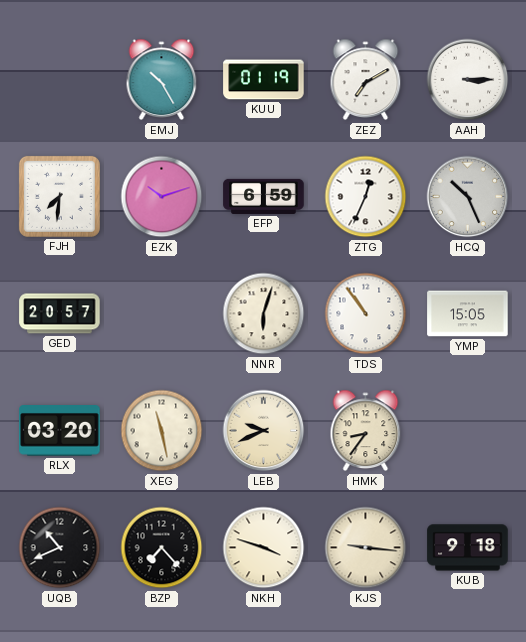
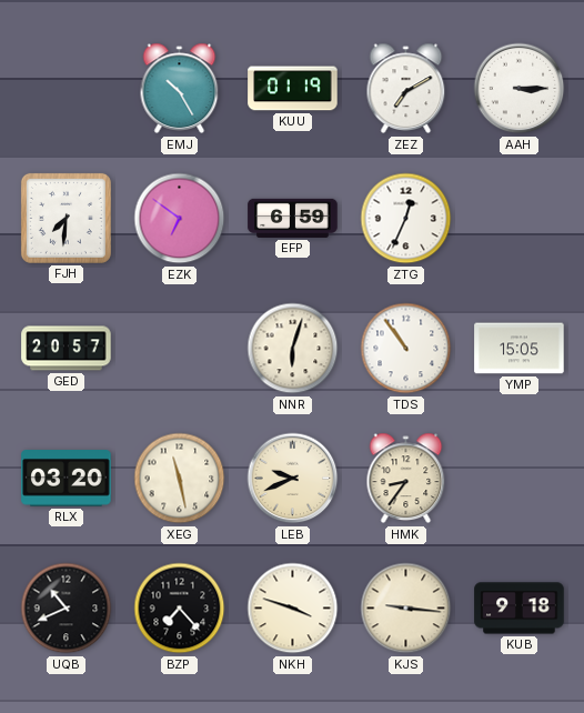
EZK: 10:12 -> 6:51
HCQ: 10:26 -> none
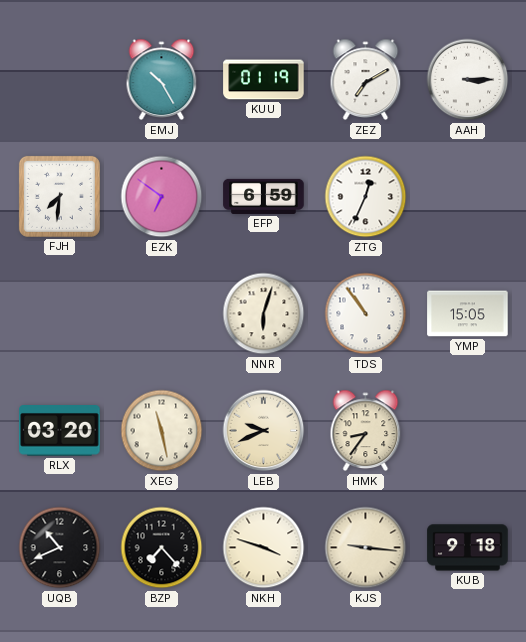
GED: 20:57 -> none
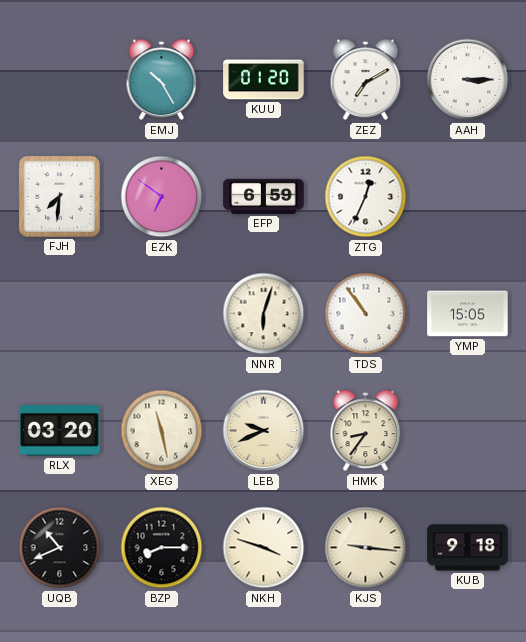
KUU: 01:19 -> 01:20
BZP: 7:23 -> 8:15
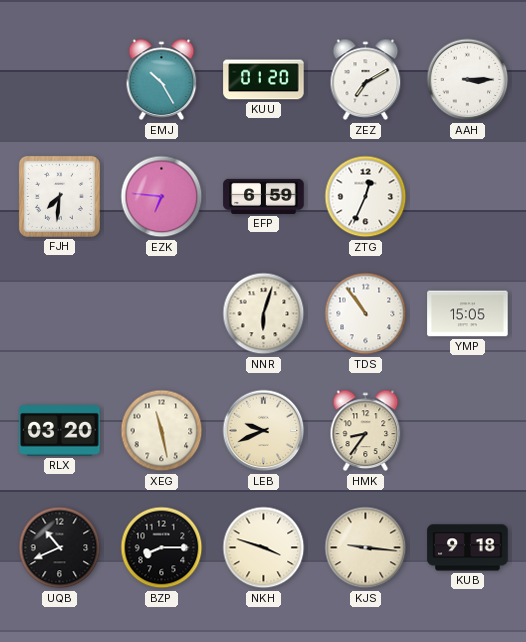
EZK: 6:51 -> 6:46
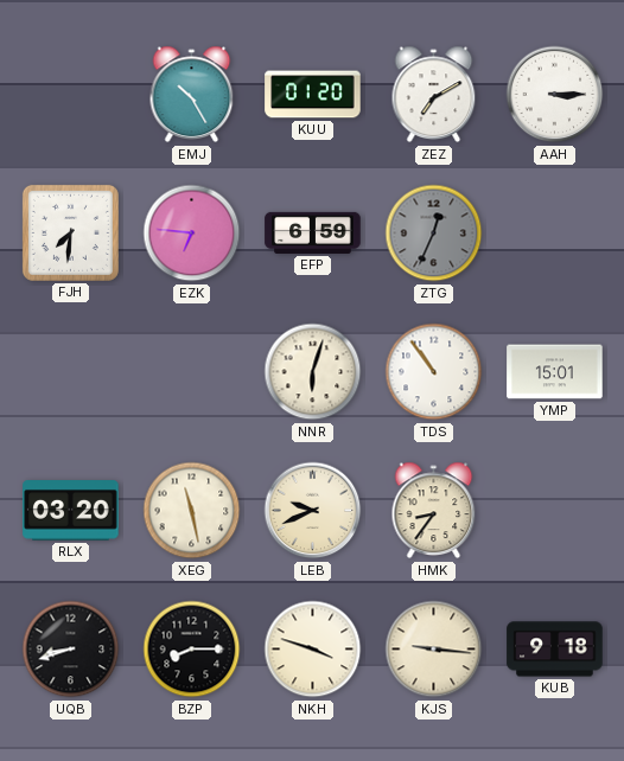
ZTG dial: white -> grey
YMP: 15:05 -> 15:01
UQB: 10:41 -> 8:42
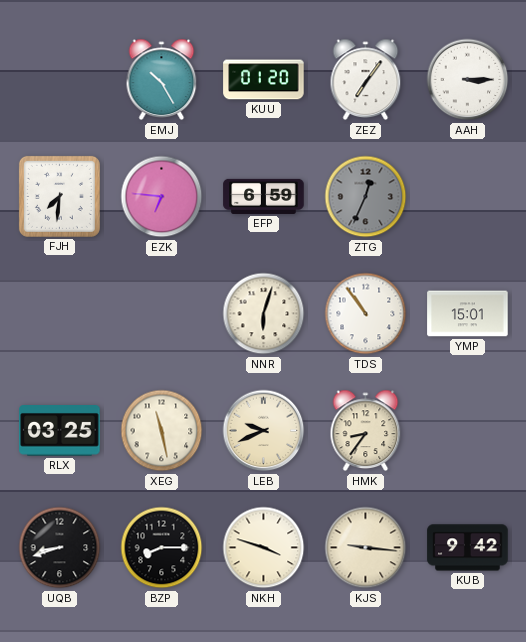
ZEZ: 7:10 -> 7:06
RLX: 03:20 -> 03:25
KUB: 9:18 -> 9:42
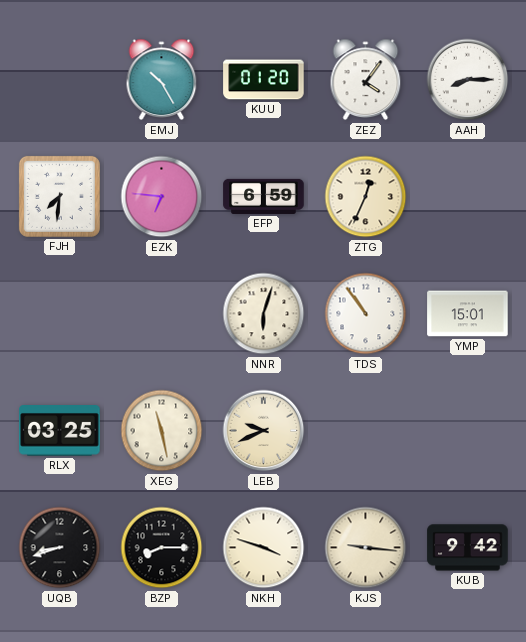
ZEZ: 7:06 -> 4:06
AAH: 3:15 -> 8:15
ZTG dial: grey -> cream
HMK: 8:36 -> none
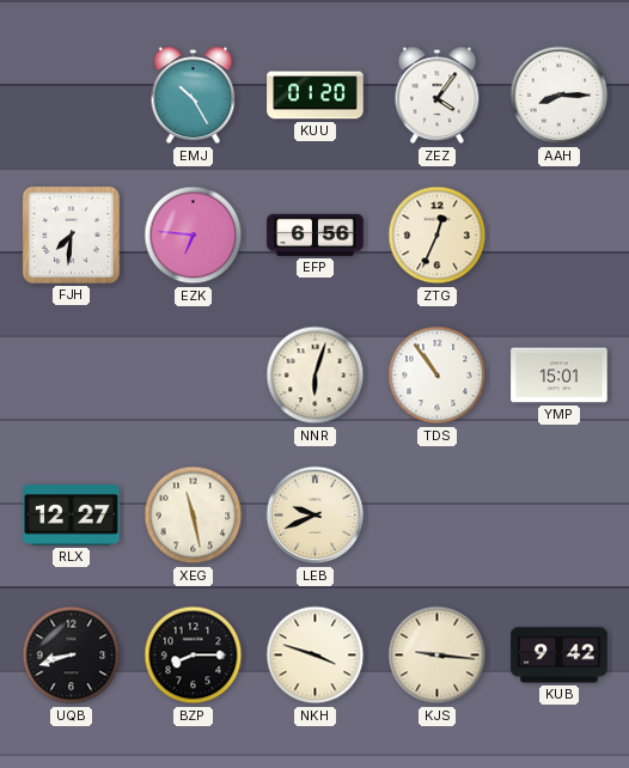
EFP: 6:59 -> 6:56
RLX: 03:25 -> 12:27
